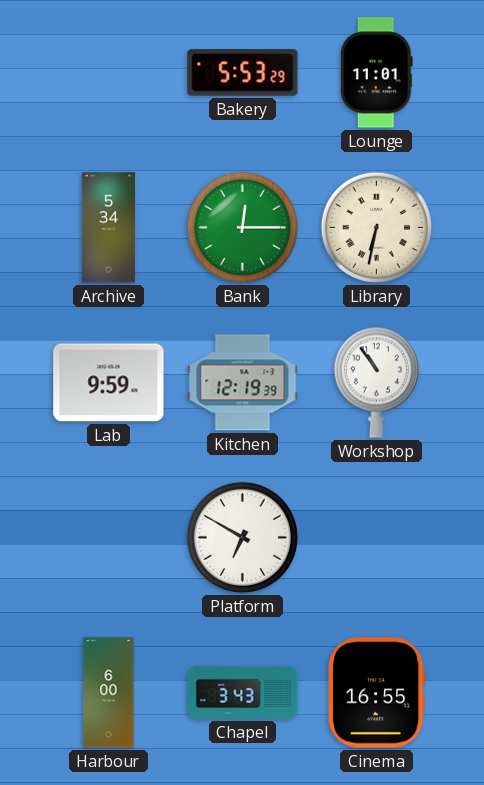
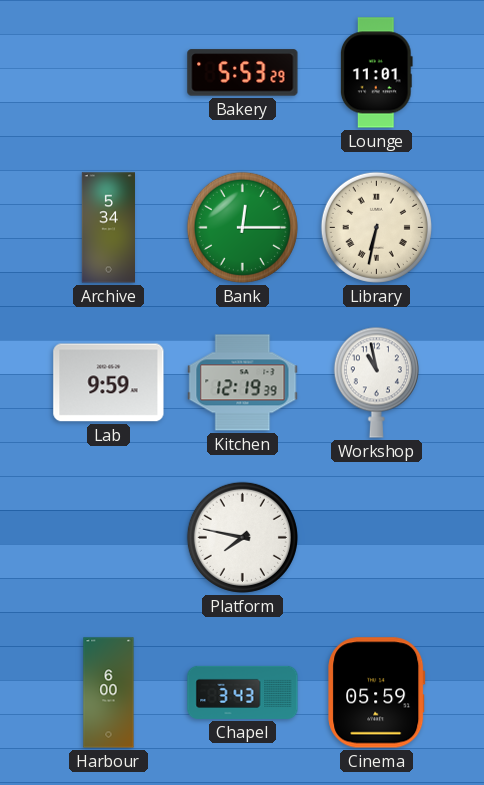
Workshop: 10:54 -> 10:58
Platform: 6:50 -> 7:47
Cinema: 16:55 -> 05:59
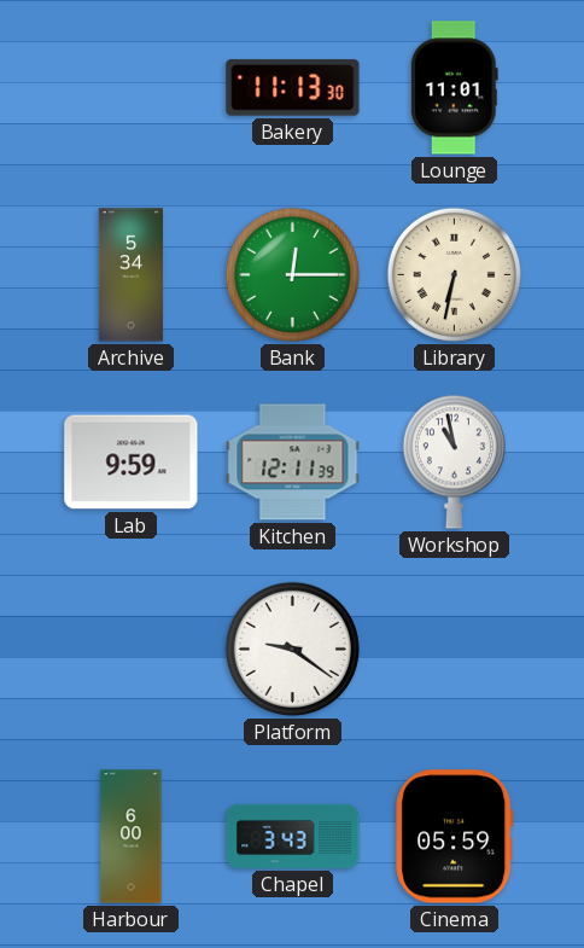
Bakery: 5:53 -> 11:13
Kitchen: 12:19 -> 12:11
Platform: 7:47 -> 9:21
